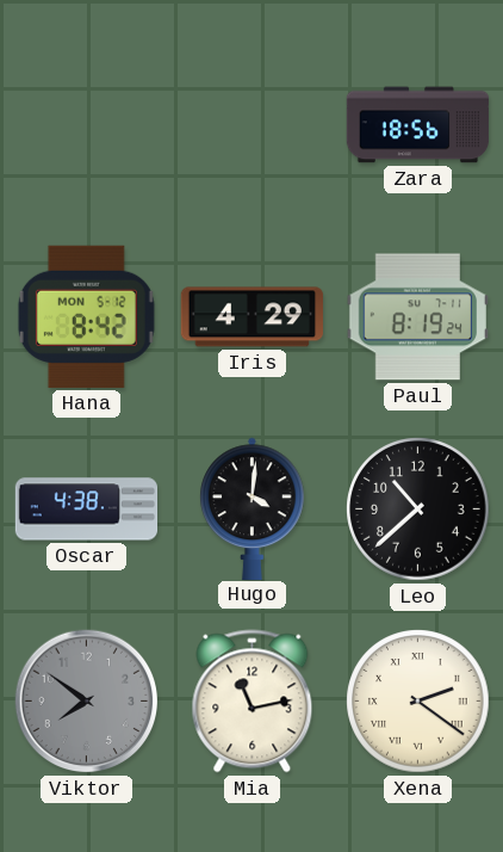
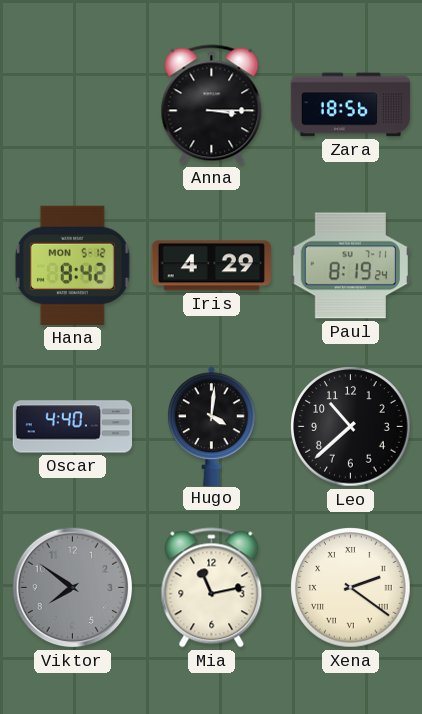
Anna: none -> 3:15
Oscar: 4:38 -> 4:40
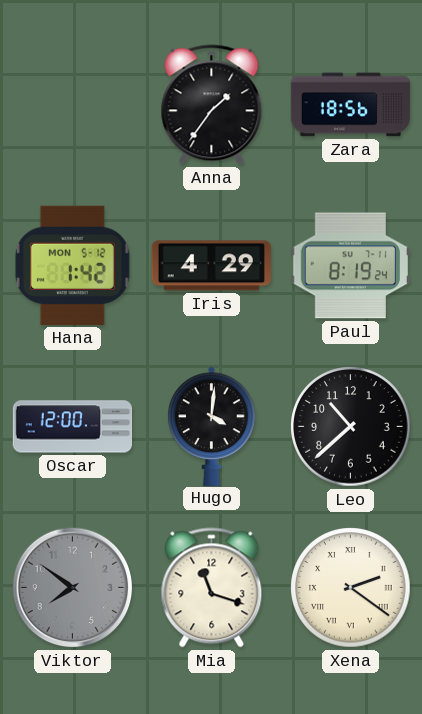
Anna: 3:15 -> 1:36
Hana: 8:42 -> 1:42
Oscar: 4:40 -> 12:00
Mia: 11:13 -> 11:18
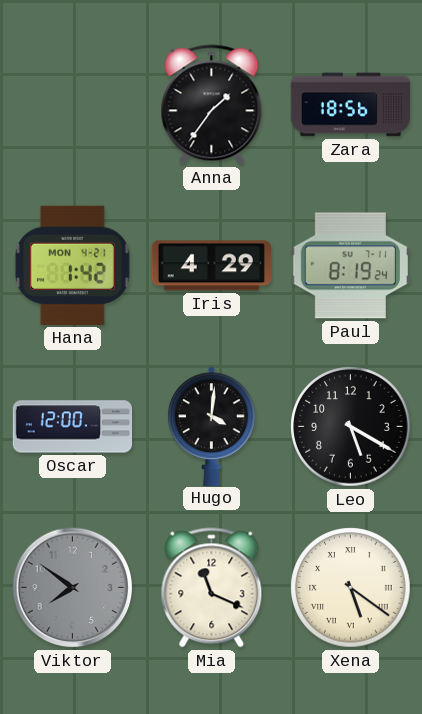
Hana date: MON 5-12 -> MON 4-21
Leo: 10:38 -> 5:20
Mia: 11:18 -> 11:19
Xena: 2:21 -> 5:21
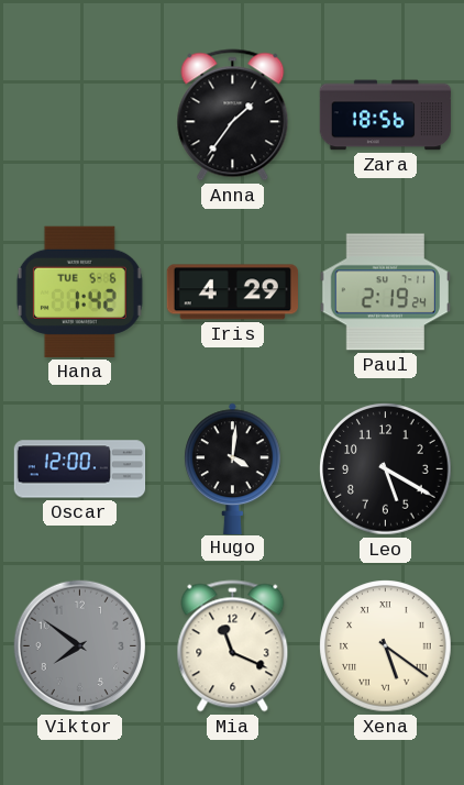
Hana date: MON 4-21 -> TUE 5-6
Paul: 8:19 -> 2:19
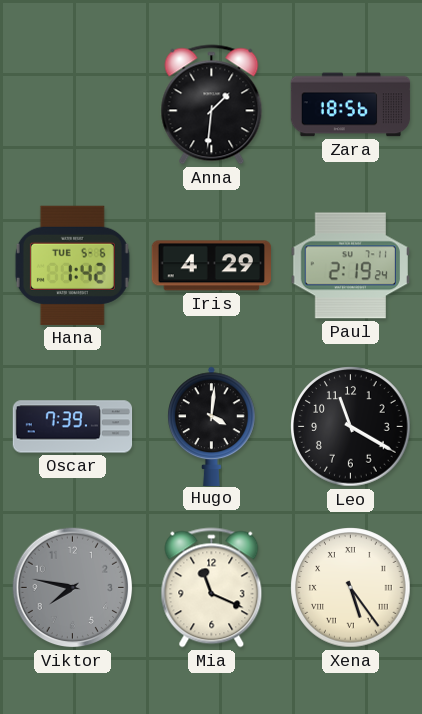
Anna: 1:36 -> 1:31
Oscar: 12:00 -> 7:39
Leo: 5:20 -> 11:20
Viktor: 7:51 -> 7:47
Xena: 5:21 -> 5:24
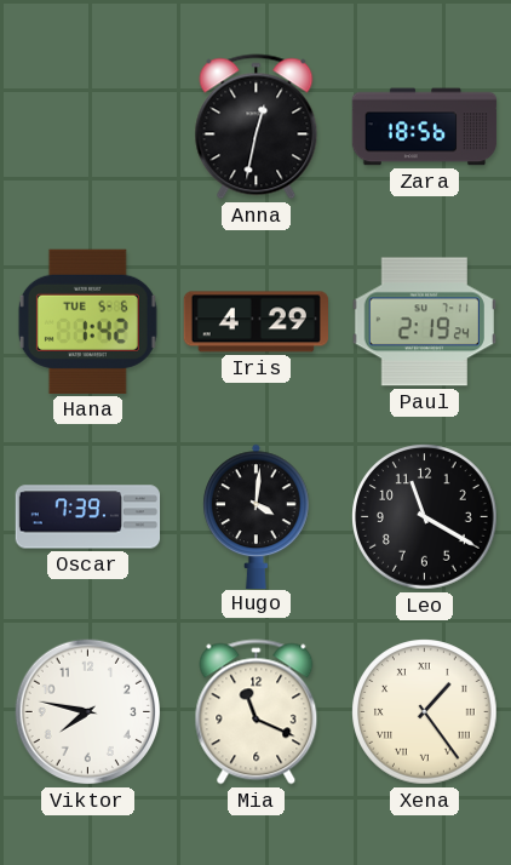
Anna: 1:31 -> 12:32
Viktor dial: grey -> white
Xena: 5:24 -> 1:24
